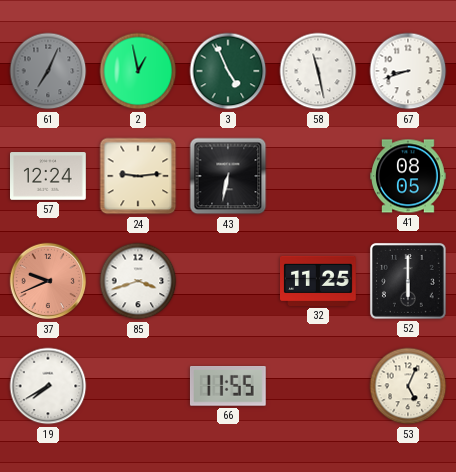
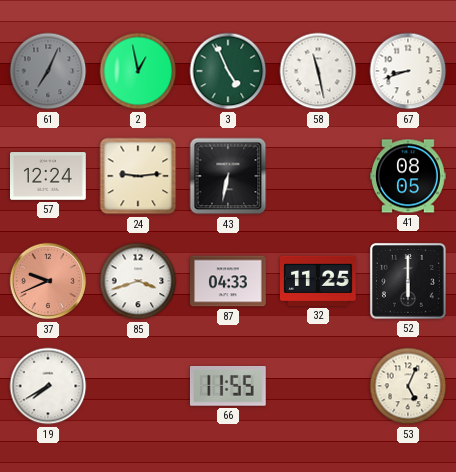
87: none -> 04:33
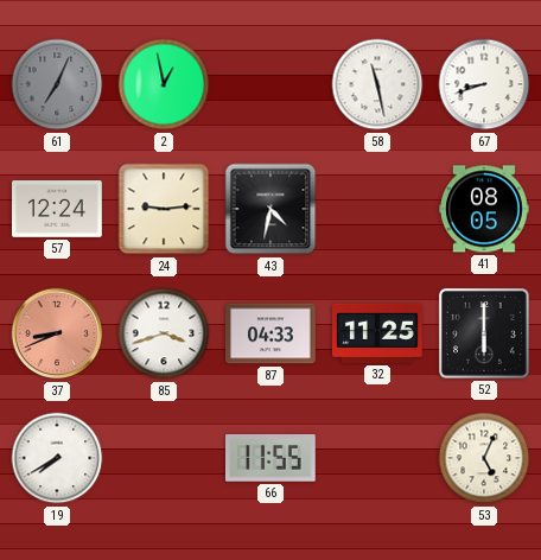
3: 4:56 -> none
43: 6:32 -> 4:32
37: 9:41 -> 8:41
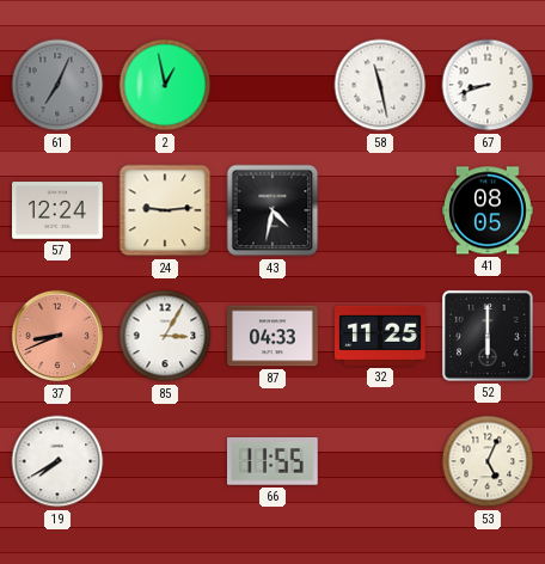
85: 3:42 -> 3:05
